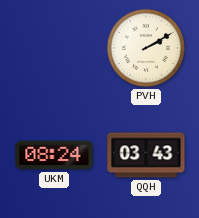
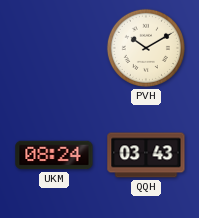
PVH: 2:10 -> 10:10
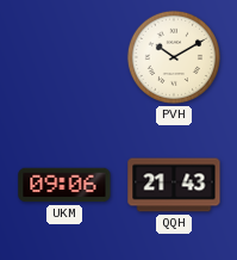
UKM: 08:24 -> 09:06
QQH: 03:43 -> 21:43
